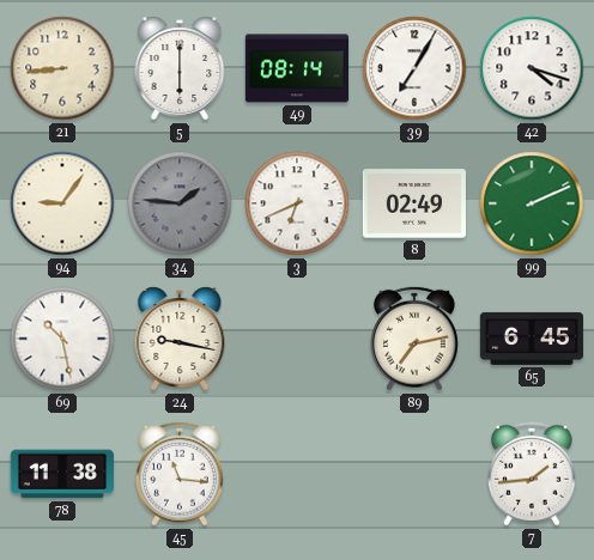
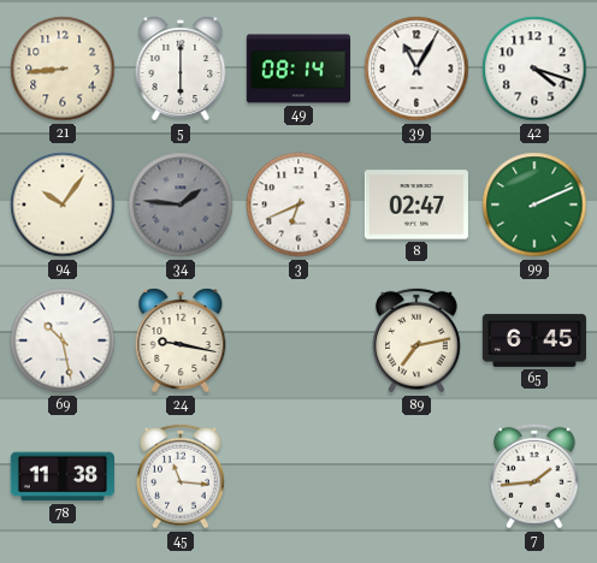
39: 7:05 -> 11:05
94: 9:06 -> 10:06
8: 02:49 -> 02:47
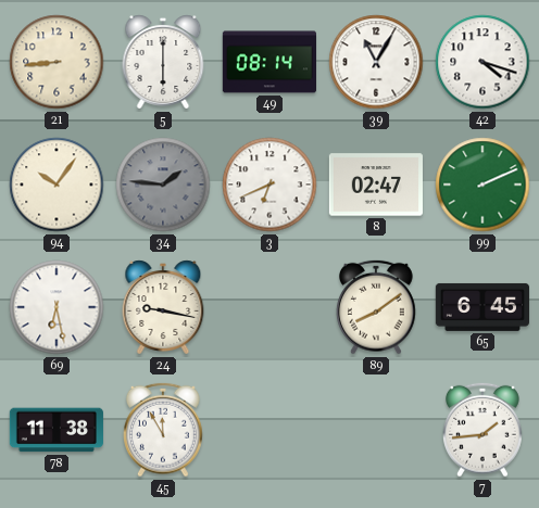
69: 10:28 -> 6:28
89: 7:13 -> 8:09
45: 11:16 -> 11:55
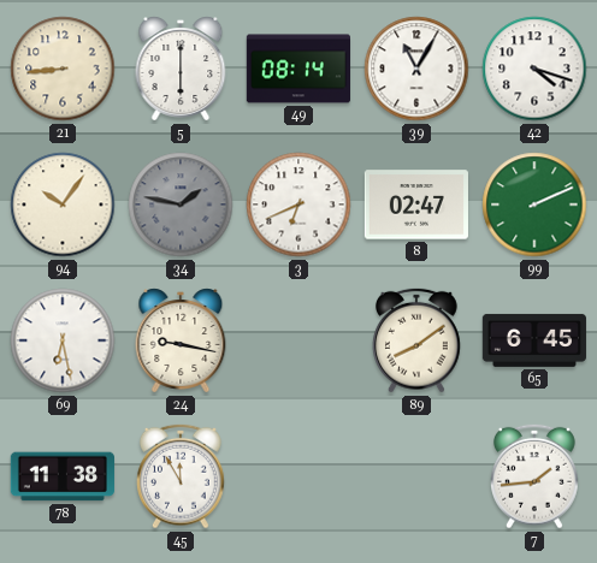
34: 1:46 -> 1:47
